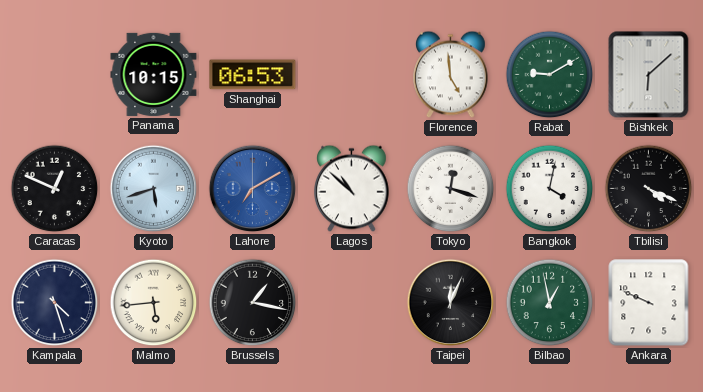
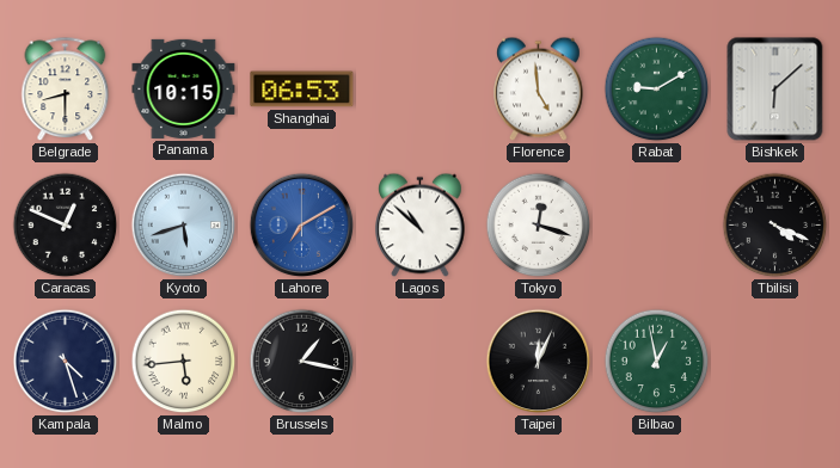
Belgrade: none -> 8:30
Bangkok: 4:02 -> none
Ankara: 9:49 -> none
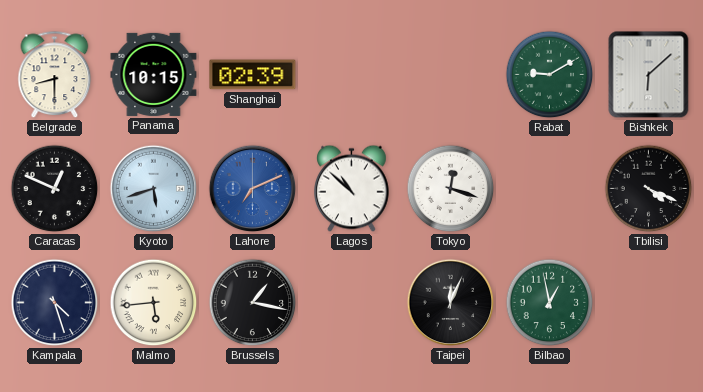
Shanghai: 06:53 -> 02:39
Florence: 4:59 -> none
Lahore: 7:10 -> 7:11
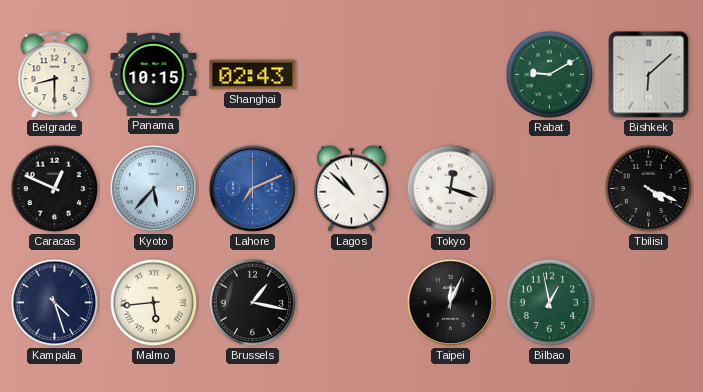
Shanghai: 02:39 -> 02:43
Kyoto: 5:42 -> 5:37
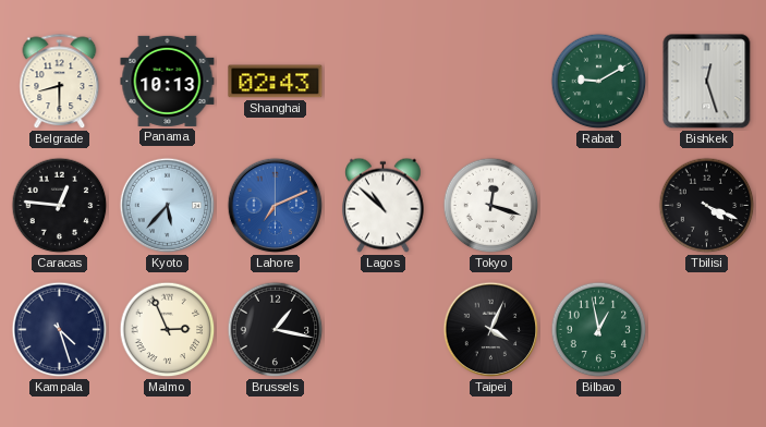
Panama: 10:15 -> 10:13
Bishkek: 6:08 -> 12:27
Caracas: 12:49 -> 12:46
Malmo: 5:44 -> 2:56
Taipei: 12:04 -> 4:04
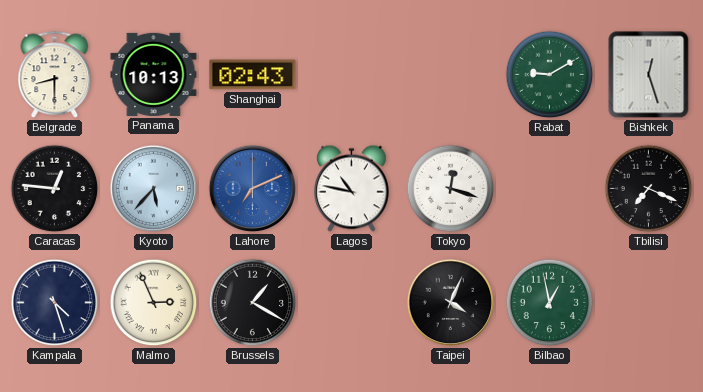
Lagos: 10:52 -> 10:47
Tbilisi: 4:19 -> 7:19
Brussels: 1:17 -> 1:20
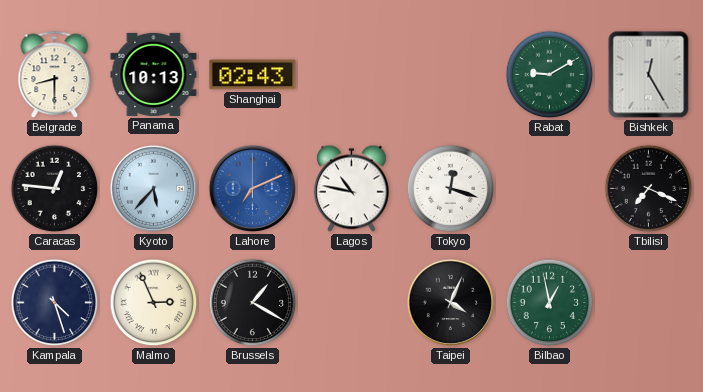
Bishkek: 12:27 -> 12:25
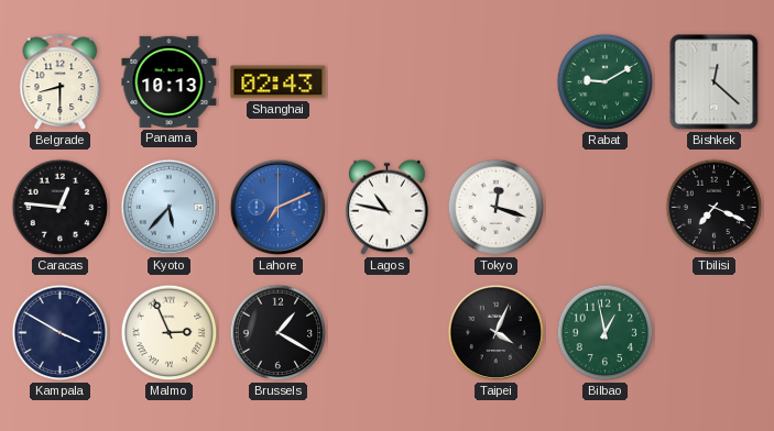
Bishkek: 12:25 -> 12:22
Kampala: 4:27 -> 3:50
